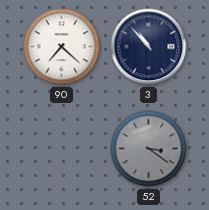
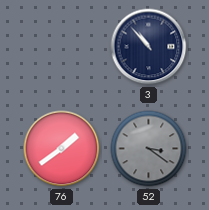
90: 7:22 -> none
76: none -> 1:39
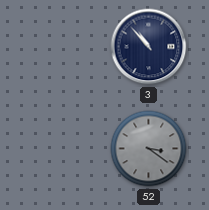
76: 1:39 -> none
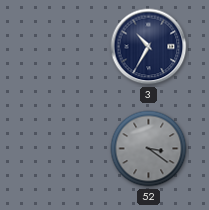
3: 10:53 -> 10:35
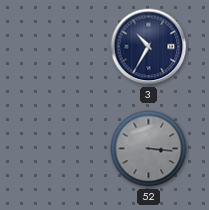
52: 3:21 -> 3:16
